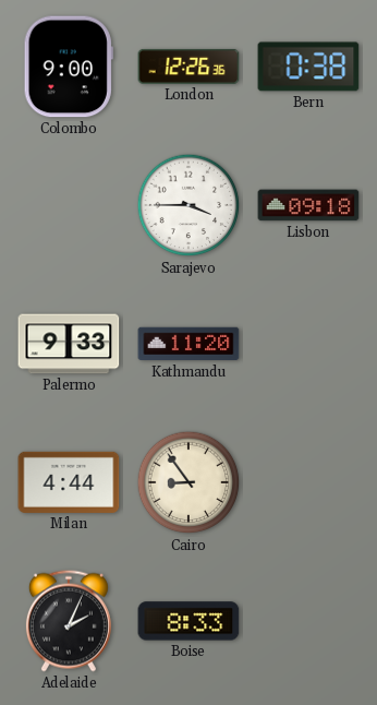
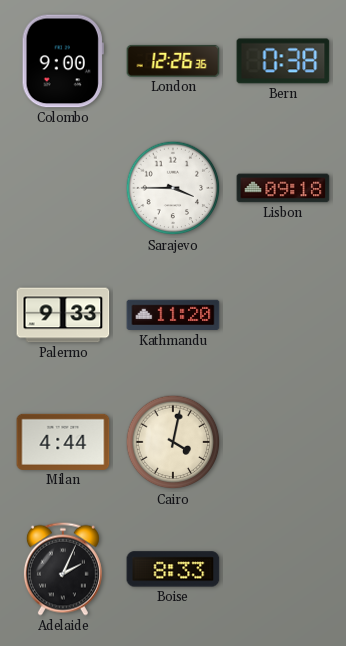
Cairo: 8:54 -> 4:02
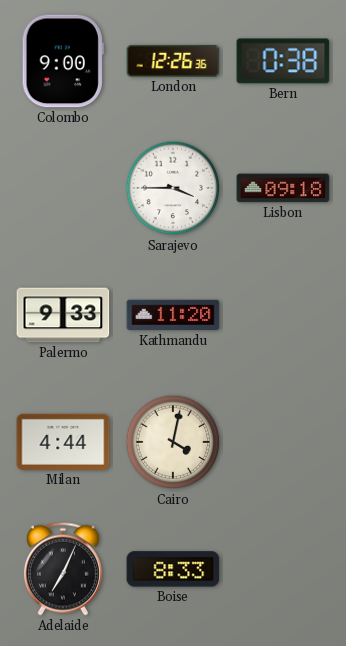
Adelaide: 2:04 -> 7:04
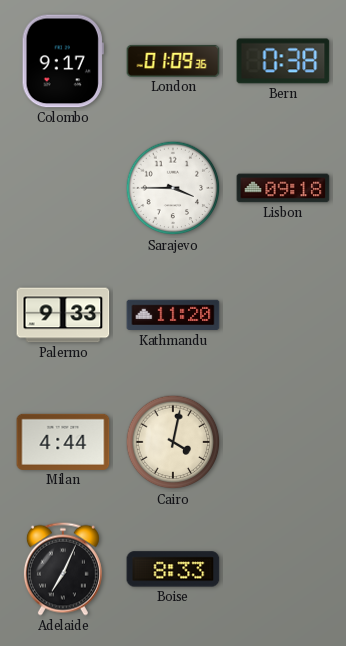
Colombo: 9:00 -> 9:17
London: 12:26 -> 01:09
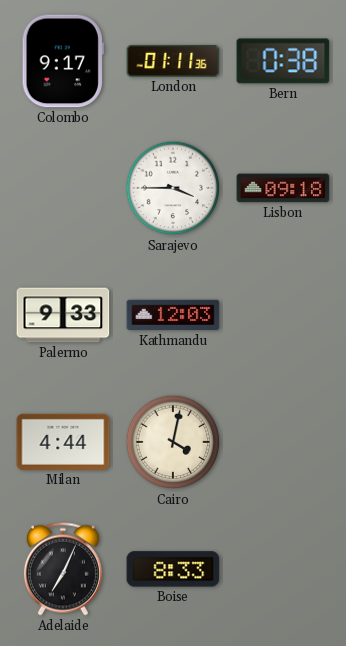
London: 01:09 -> 01:11
Kathmandu: 11:20 -> 12:03
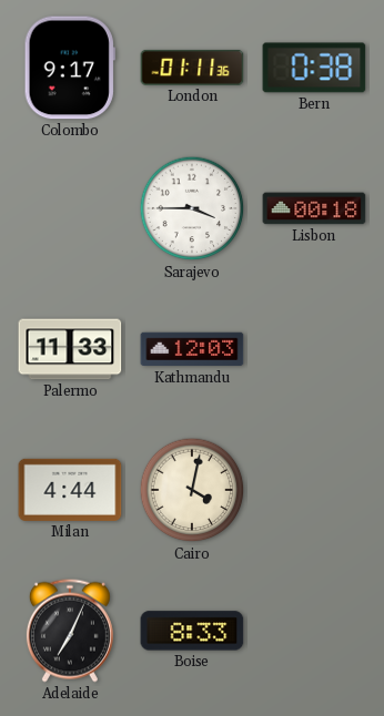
Lisbon: 09:18 -> 00:18
Palermo: 9:33 -> 11:33
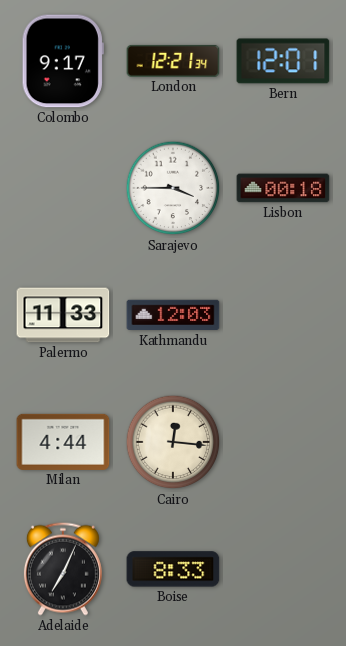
London: 01:11 -> 12:21
Bern: 0:38 -> 12:01
Cairo: 4:02 -> 12:16
